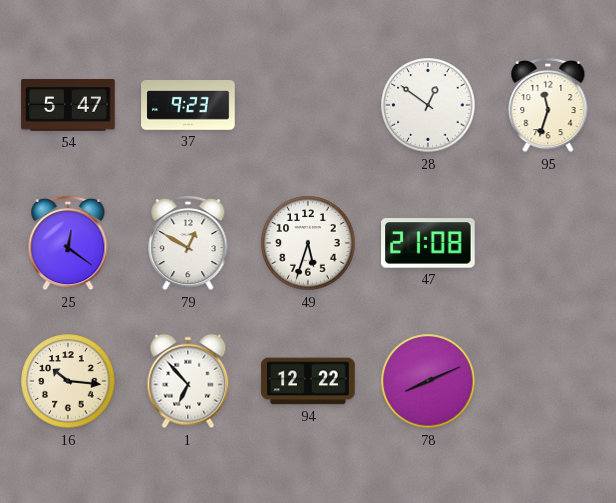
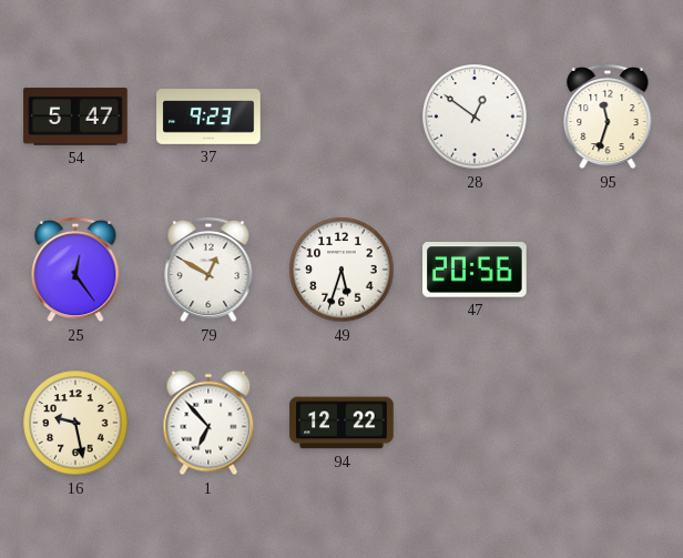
25: 12:21 -> 12:24
47: 21:08 -> 20:56
16: 10:16 -> 9:28
78: 8:11 -> none
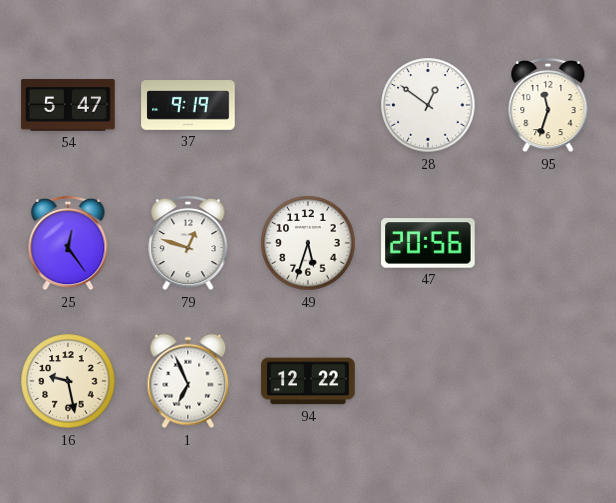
37: 9:23 -> 9:19
79: 12:50 -> 12:48
1: 6:53 -> 6:56
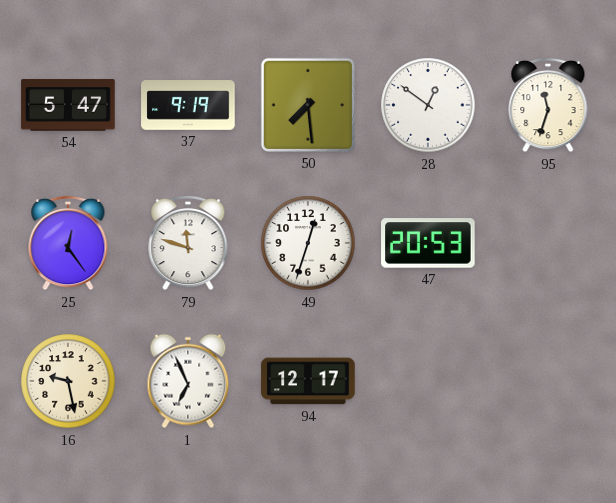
50: none -> 7:29
79: 12:48 -> 11:48
49: 5:33 -> 12:33
47: 20:56 -> 20:53
94: 12:22 -> 12:17
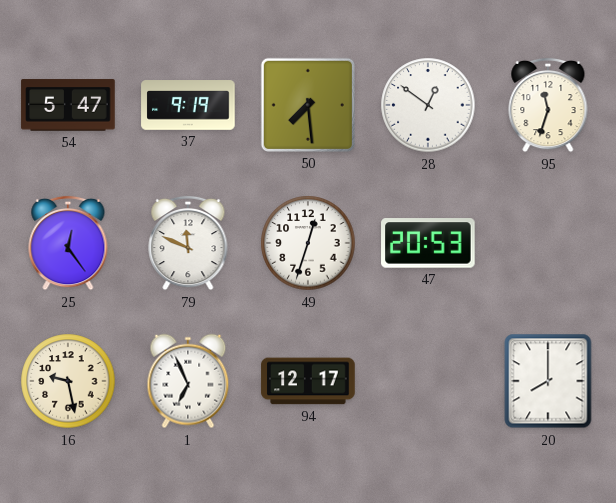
79: 11:48 -> 11:49
20: none -> 8:00
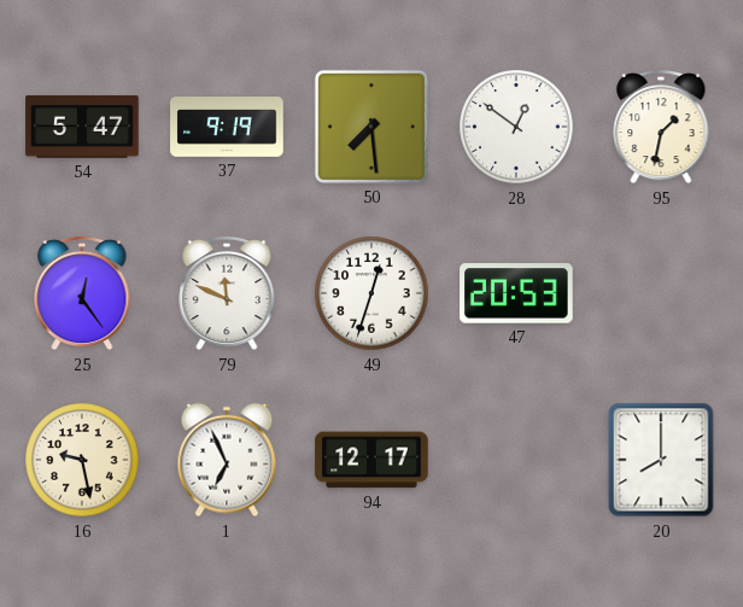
95: 11:33 -> 1:32
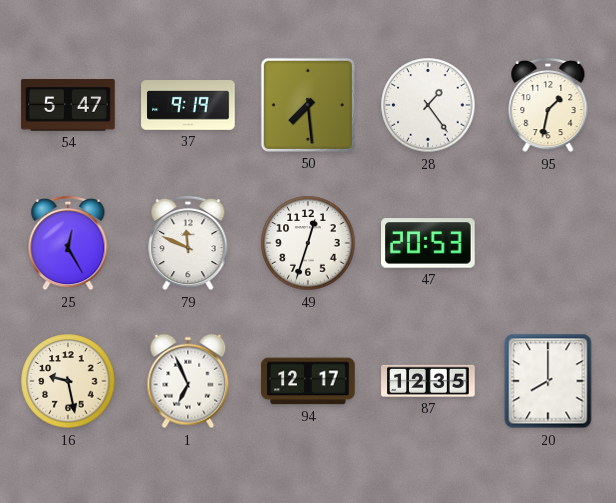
28: 12:51 -> 1:24
25: 12:24 -> 12:25
87: none -> 12:35
